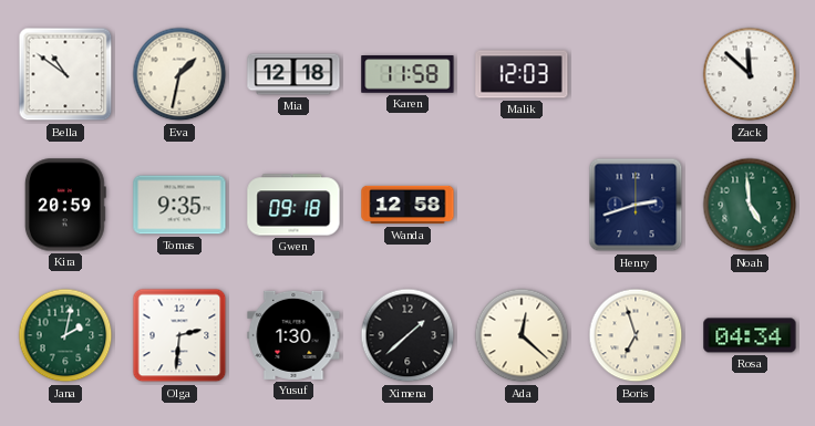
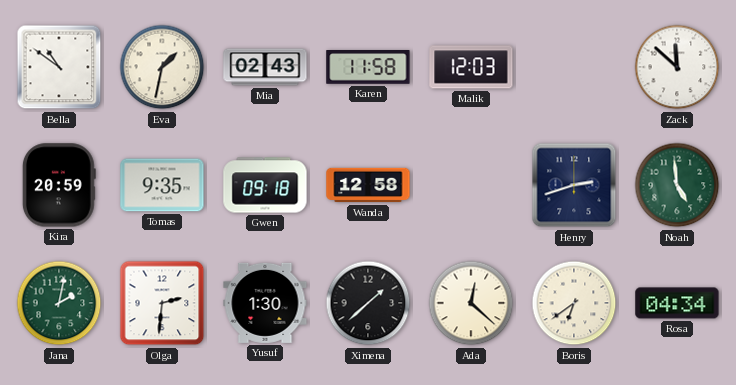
Mia: 12:18 -> 02:43
Boris: 6:57 -> 6:39
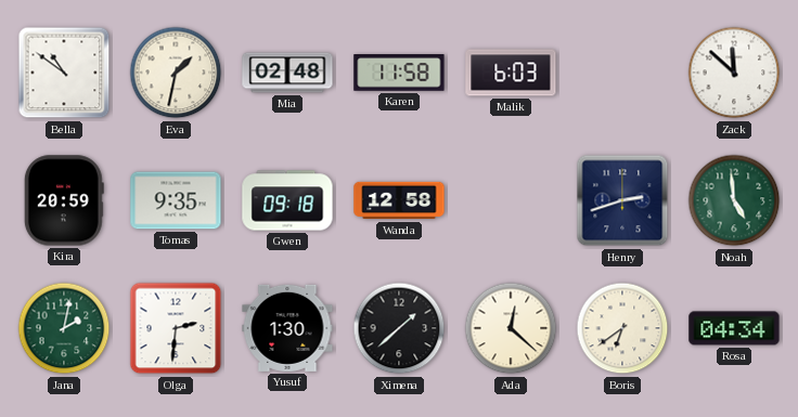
Mia: 02:43 -> 02:48
Malik: 12:03 -> 6:03
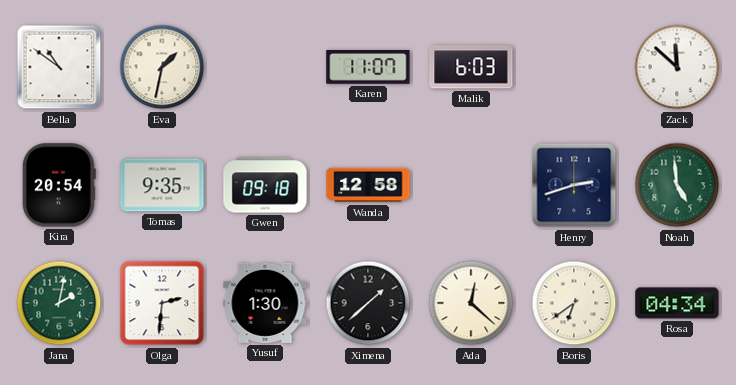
Mia: 02:48 -> none
Karen: 11:58 -> 11:07
Kira: 20:59 -> 20:54
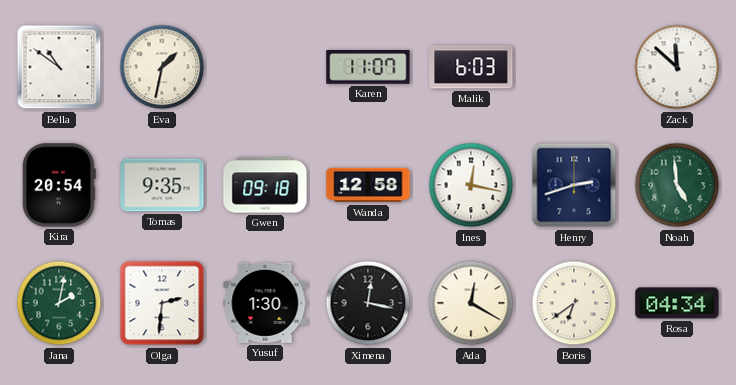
Ines: none -> 12:17
Ximena: 1:38 -> 12:17
Ada: 12:22 -> 12:20
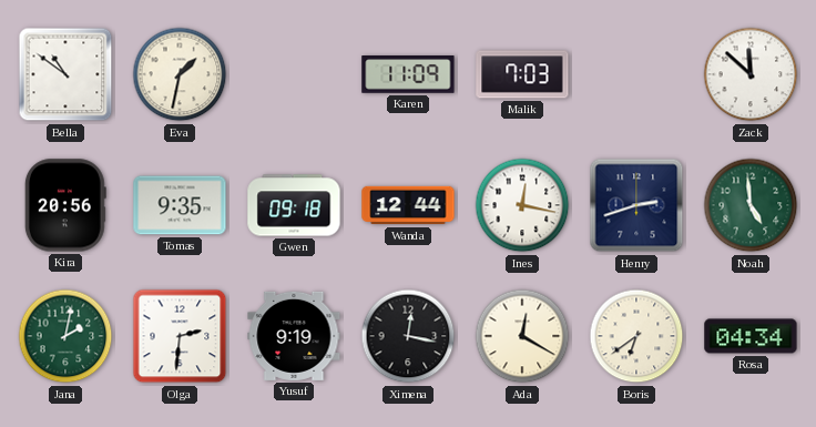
Karen: 11:07 -> 11:09
Malik: 6:03 -> 7:03
Kira: 20:54 -> 20:56
Wanda: 12:58 -> 12:44
Yusuf: 1:30 -> 9:19
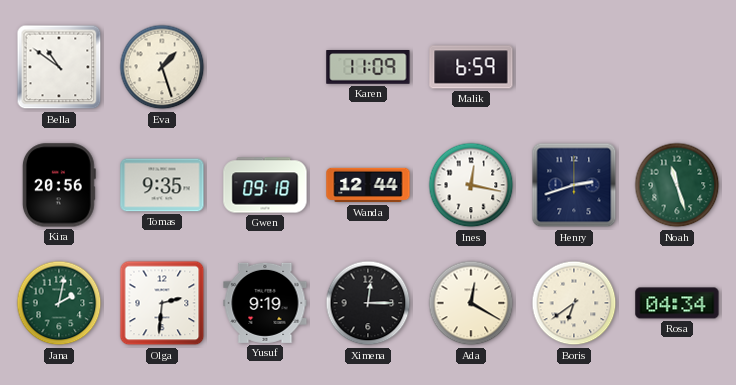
Eva: 1:32 -> 1:27
Malik: 7:03 -> 6:59
Zack: 11:52 -> none
Noah: 4:59 -> 11:27
Ximena: 12:17 -> 12:15
